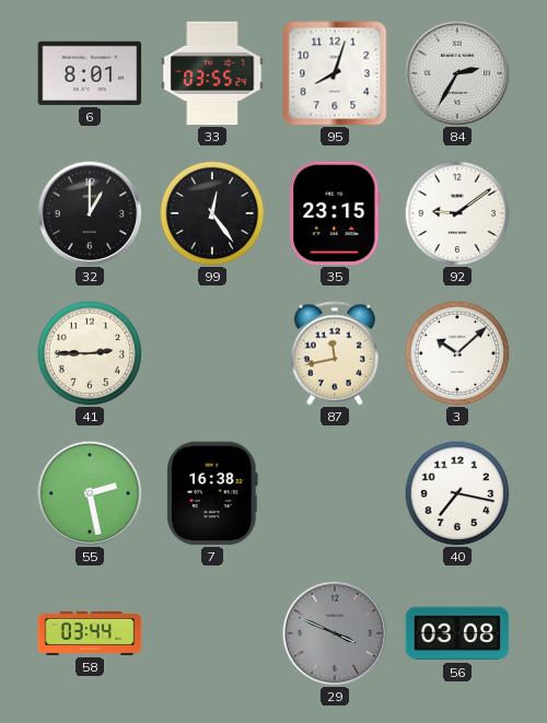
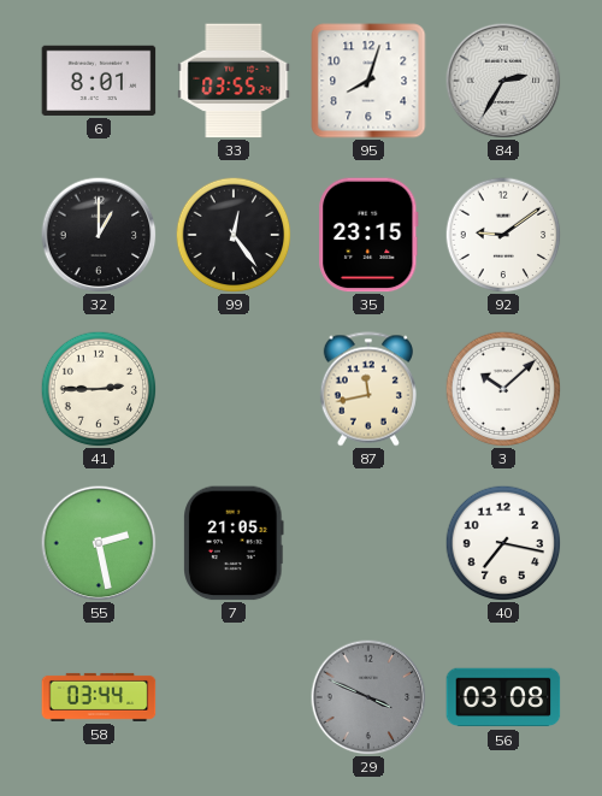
7: 16:38 -> 21:05
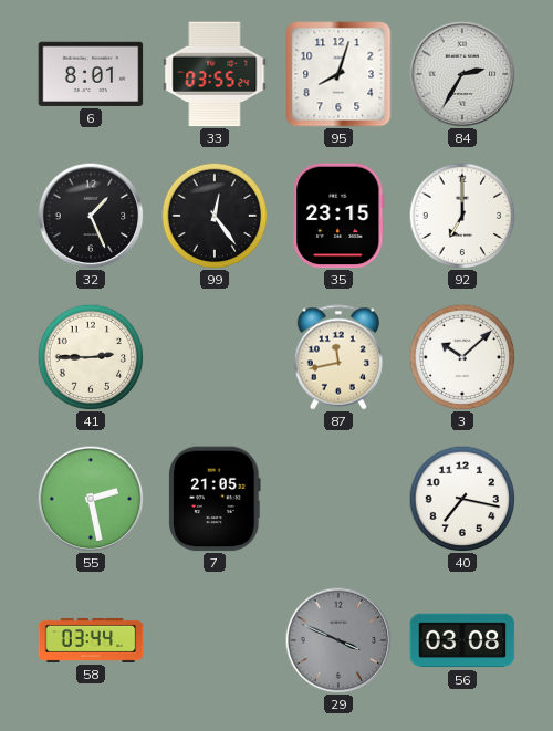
32: 1:00 -> 1:26
92: 9:09 -> 7:00
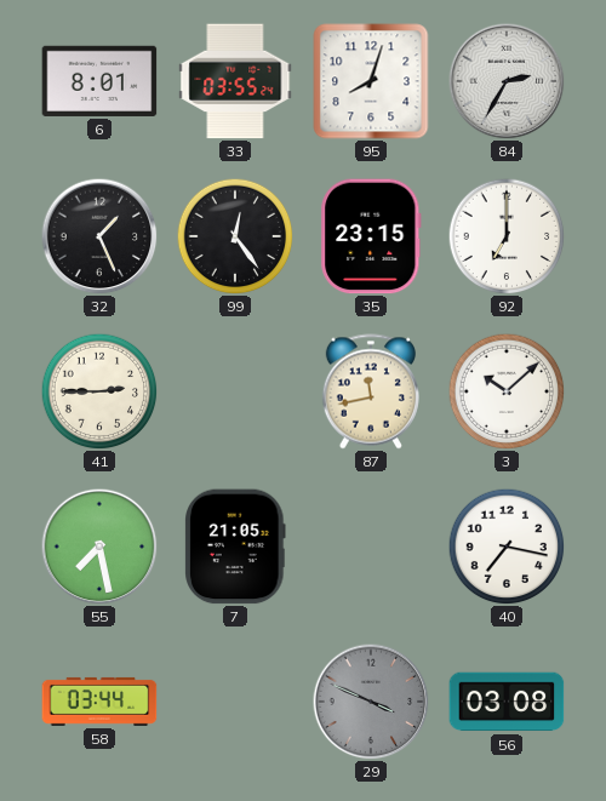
55: 2:28 -> 7:28
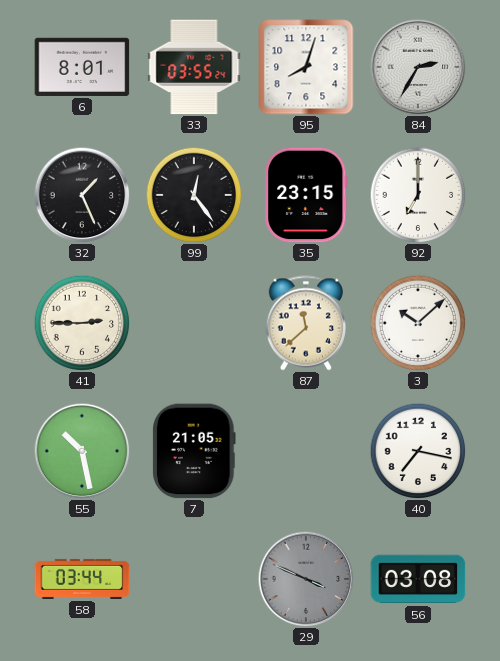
87: 11:43 -> 11:38
55: 7:28 -> 10:28
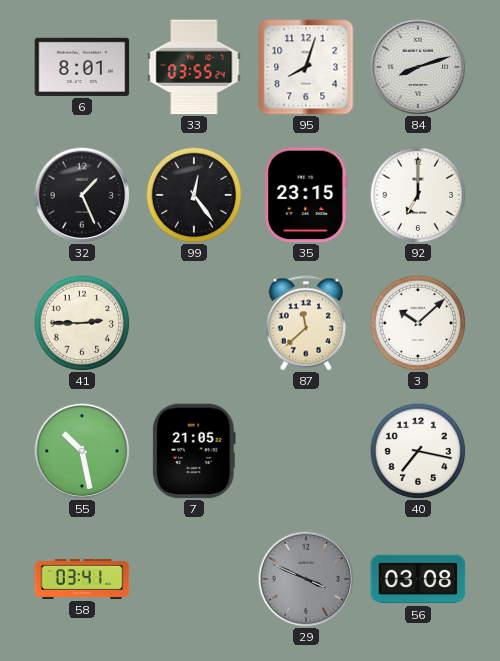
84: 2:35 -> 8:12
58: 03:44 -> 03:41
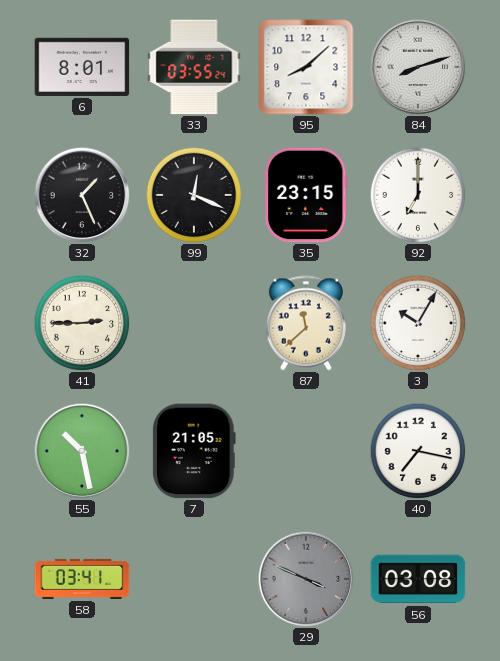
95: 8:03 -> 8:08
99: 12:24 -> 12:19
3: 10:08 -> 10:05
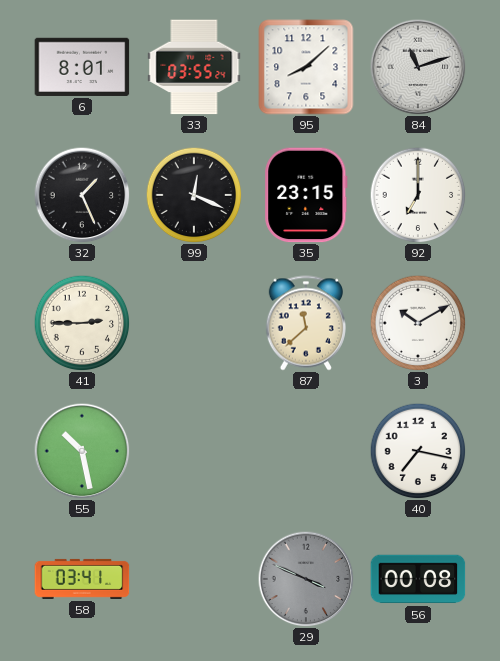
84: 8:12 -> 11:12
3: 10:05 -> 10:10
7: 21:05 -> none
56: 03:08 -> 00:08
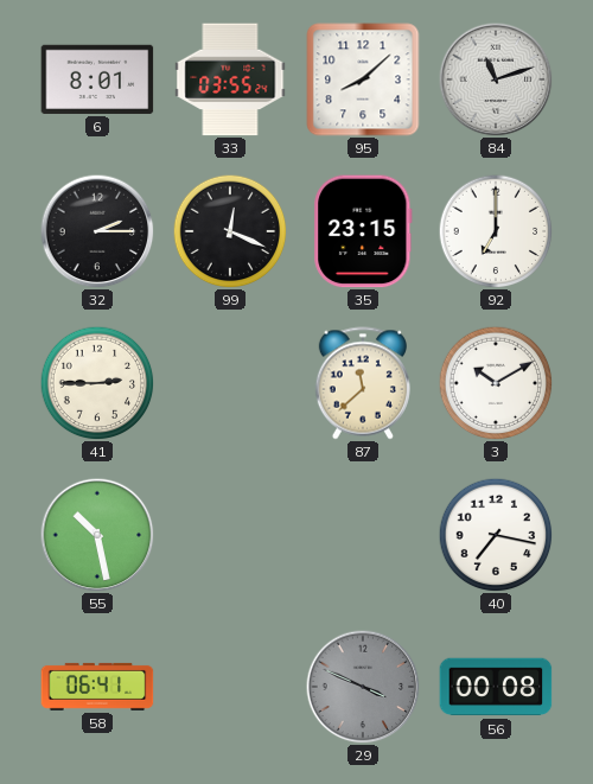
32: 1:26 -> 2:15
58: 03:41 -> 06:41
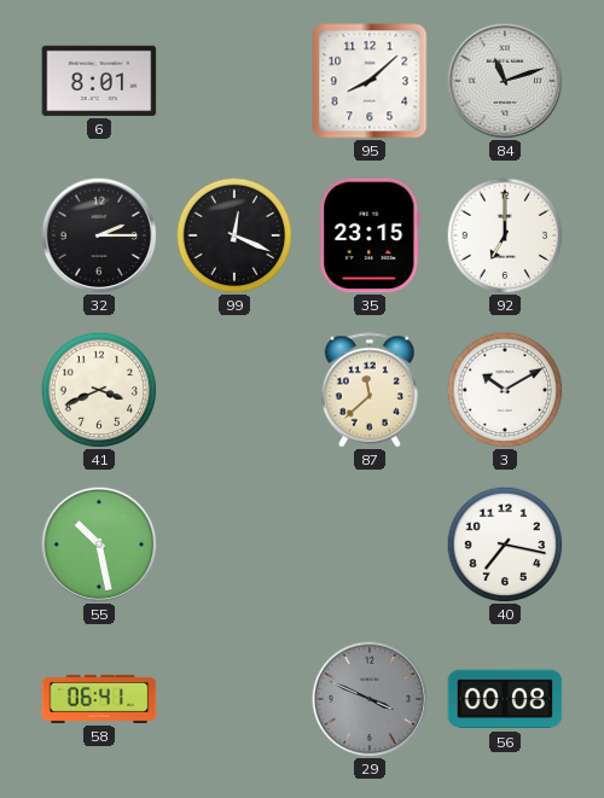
33: 03:55 -> none
41: 2:45 -> 3:41
